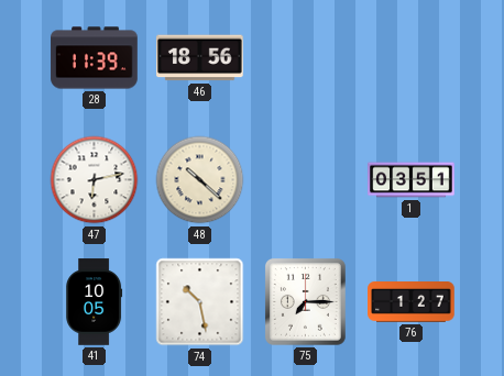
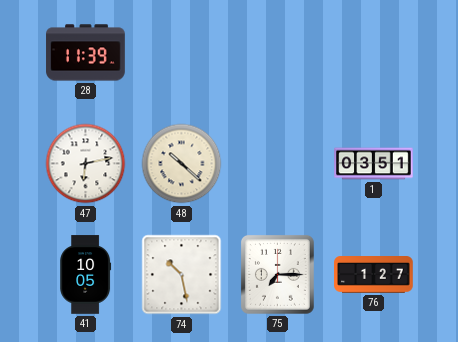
46: 18:56 -> none
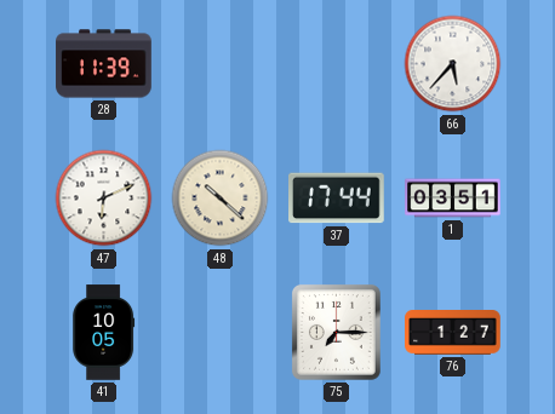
66: none -> 5:37
47: 6:13 -> 6:11
37: none -> 17:44
74: 10:28 -> none
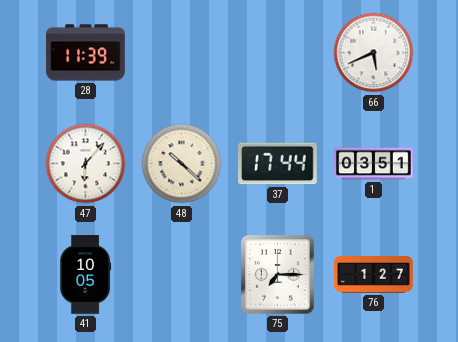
66: 5:37 -> 5:41
47: 6:11 -> 6:07
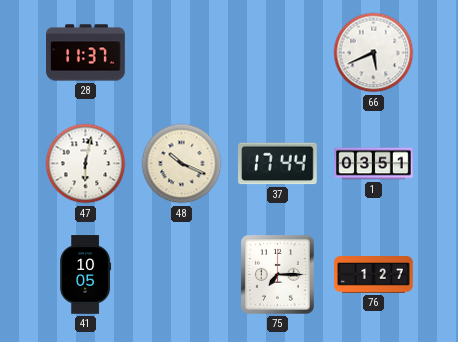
28: 11:39 -> 11:37
47: 6:07 -> 6:02
48: 10:22 -> 10:19
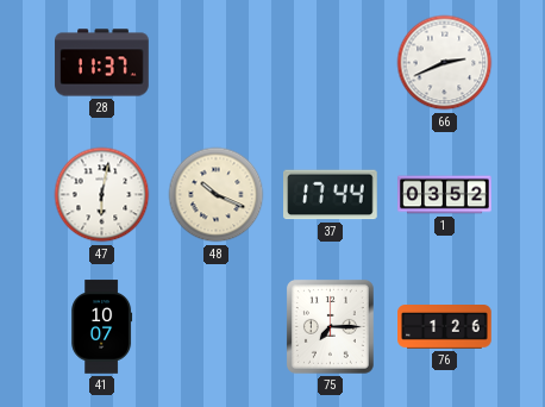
66: 5:41 -> 2:41
1: 03:51 -> 03:52
41: 10:05 -> 10:07
76: 1:27 -> 1:26
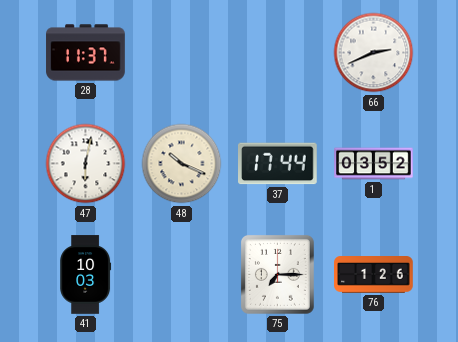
41: 10:07 -> 10:03
